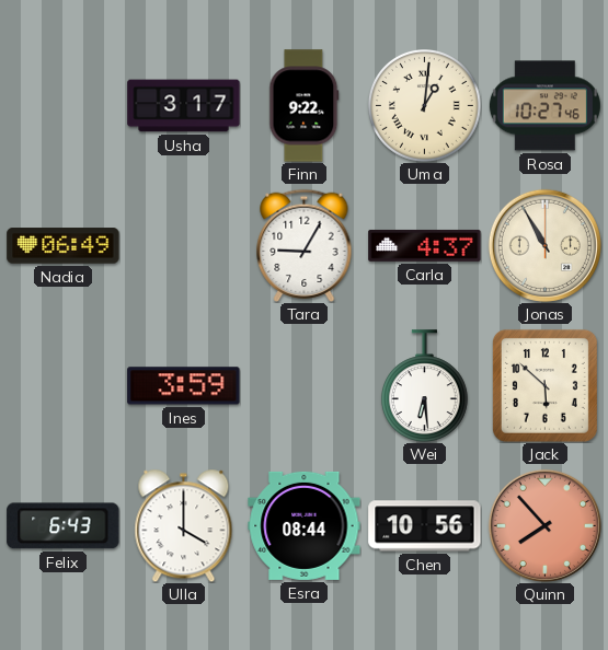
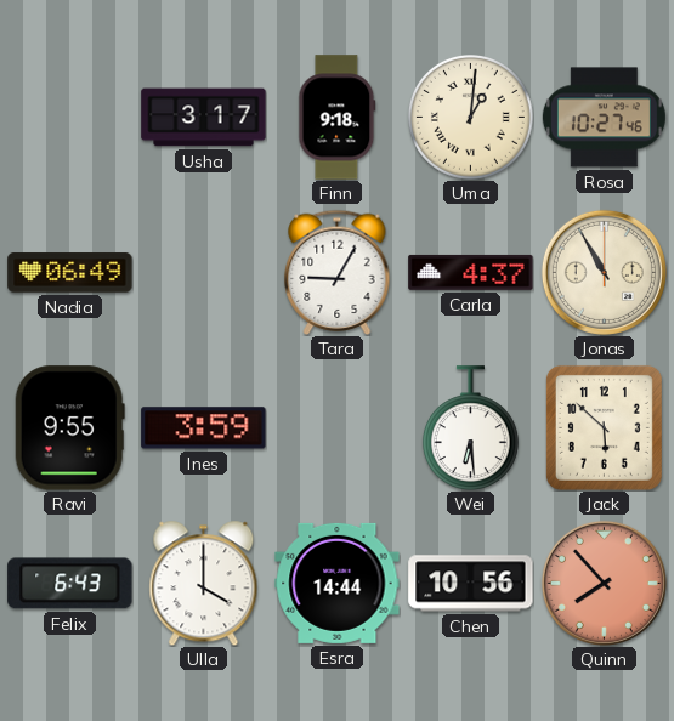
Finn: 9:22 -> 9:18
Ravi: none -> 9:55
Esra: 08:44 -> 14:44
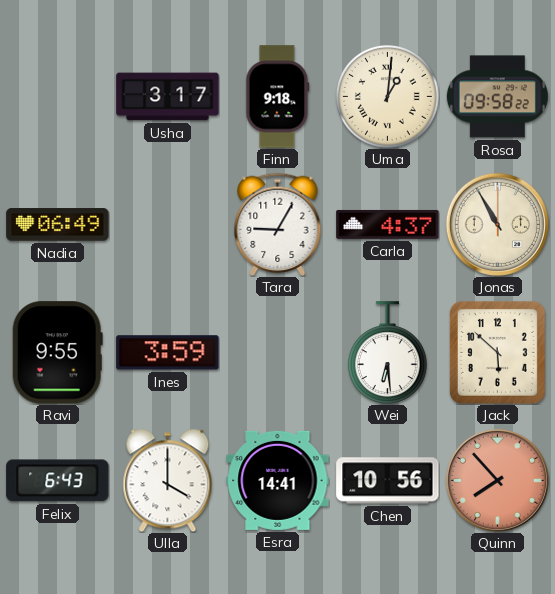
Rosa: 10:27 -> 09:58
Esra: 14:44 -> 14:41
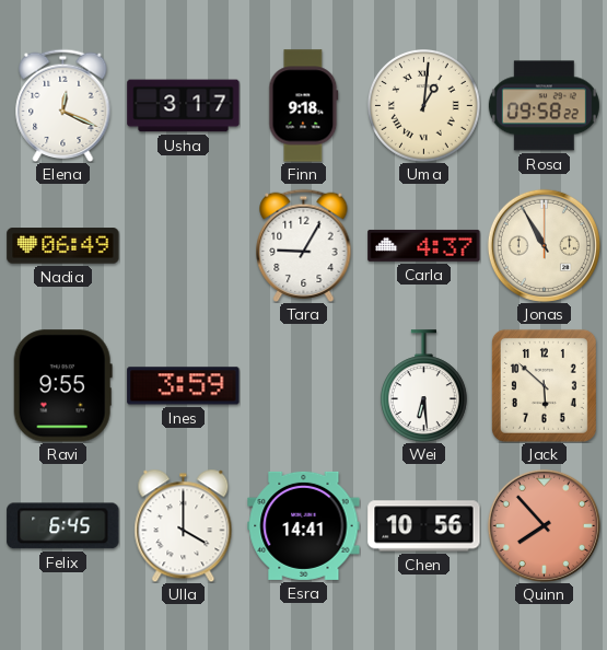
Elena: none -> 12:19
Felix: 6:43 -> 6:45
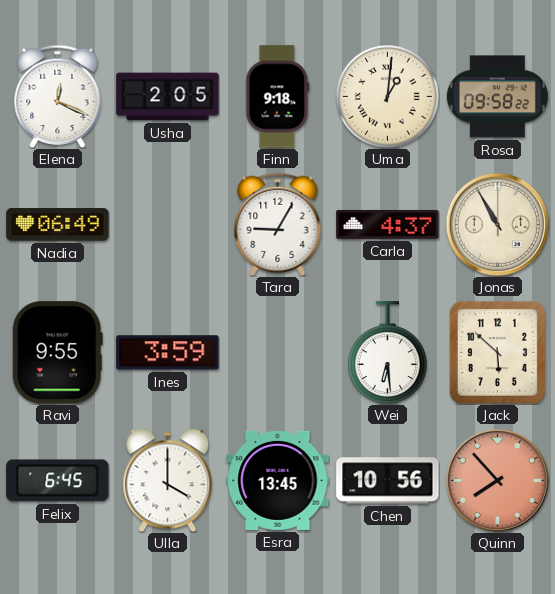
Usha: 3:17 -> 2:05
Esra: 14:41 -> 13:45
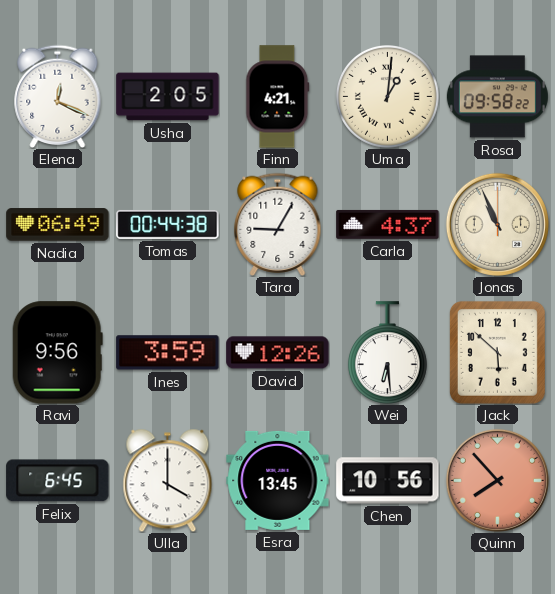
Finn: 9:18 -> 4:21
Tomas: none -> 00:44
Jonas: 10:55 -> 10:56
Ravi: 9:55 -> 9:56
David: none -> 12:26
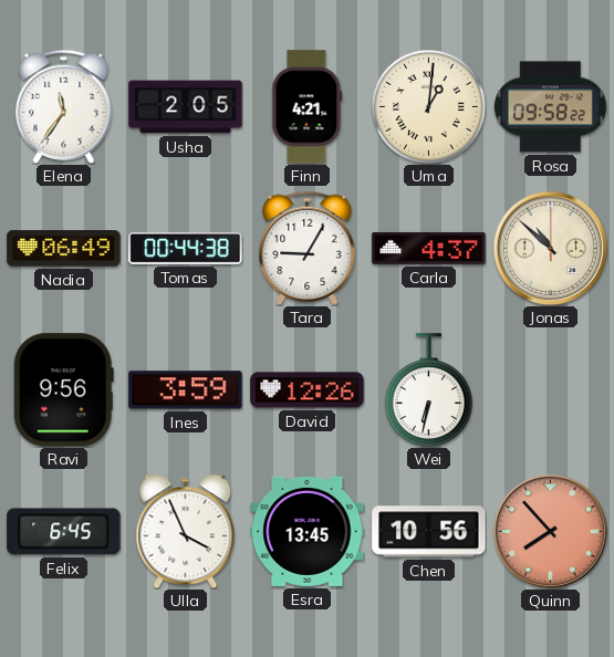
Elena: 12:19 -> 11:36
Jonas: 10:56 -> 10:52
Wei: 6:29 -> 6:32
Jack: 5:52 -> none
Ulla: 4:00 -> 3:56
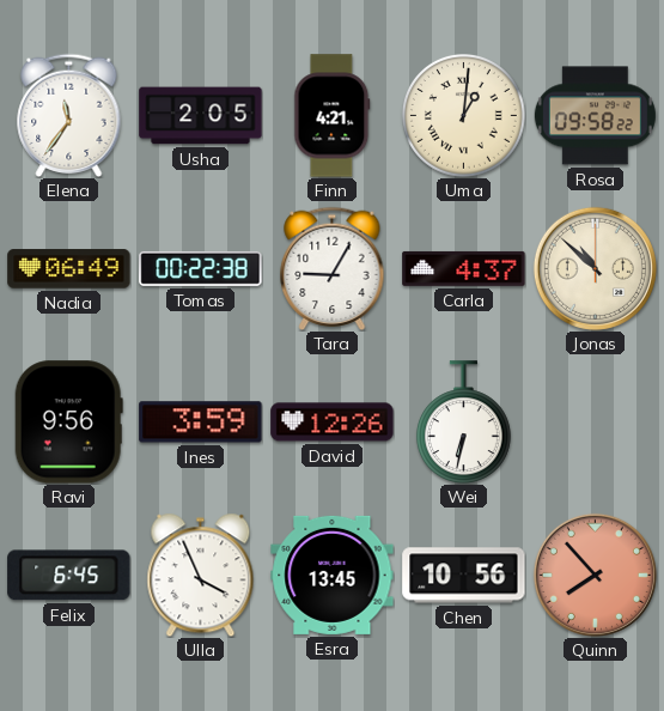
Tomas: 00:44 -> 00:22
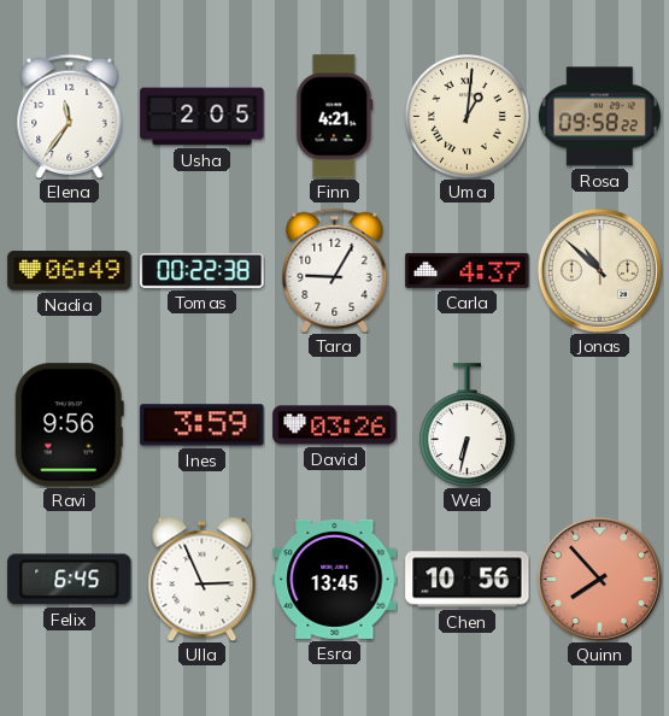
David: 12:26 -> 03:26
Ulla: 3:56 -> 2:56
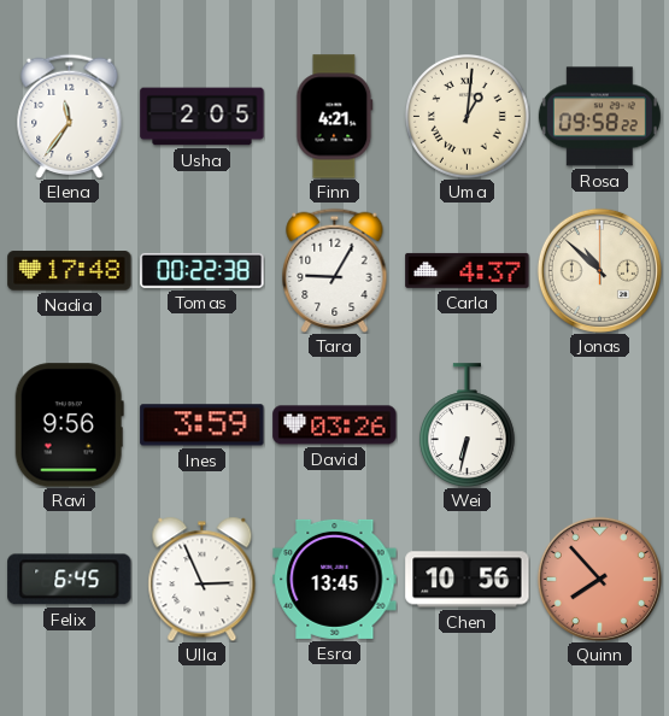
Nadia: 06:49 -> 17:48
